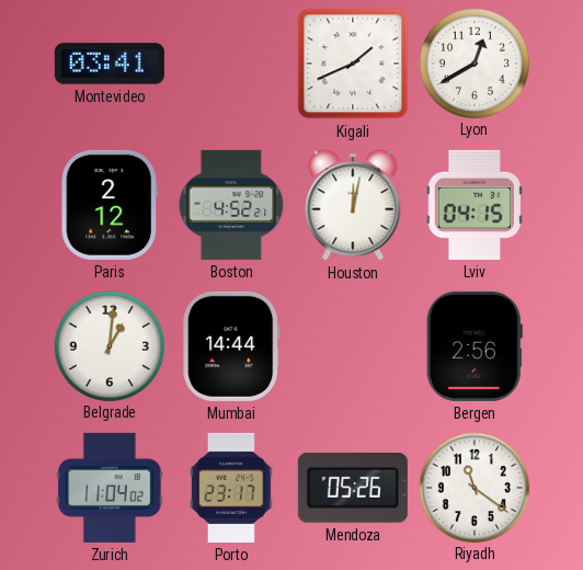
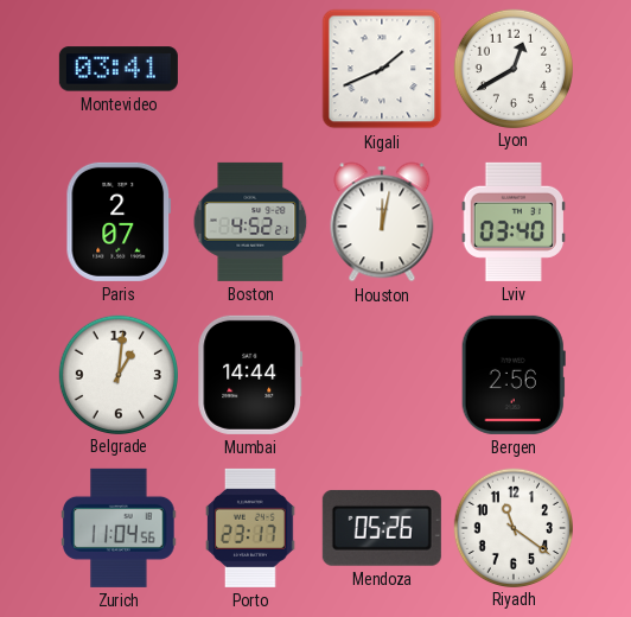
Paris: 2:12 -> 2:07
Lviv: 04:15 -> 03:40
Zurich: 11:04:02 -> 11:04:56
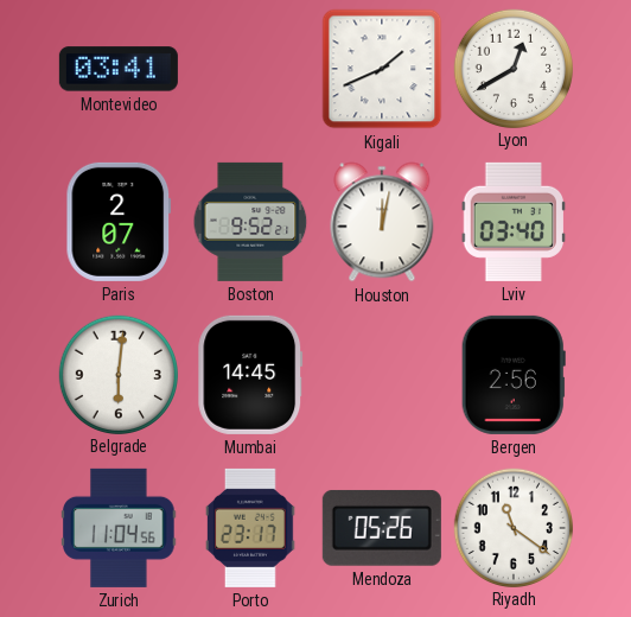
Boston: 4:52 -> 9:52
Belgrade: 1:01 -> 6:01
Mumbai: 14:44 -> 14:45
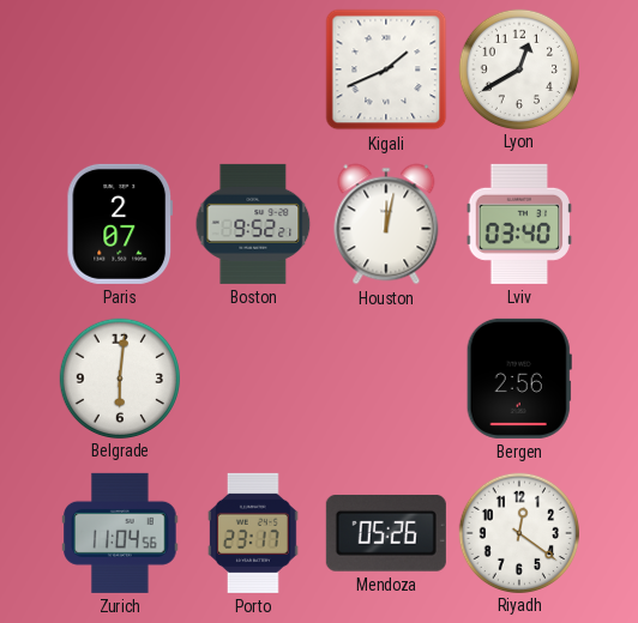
Montevideo: 03:41 -> none
Mumbai: 14:45 -> none
Riyadh: 11:21 -> 12:21
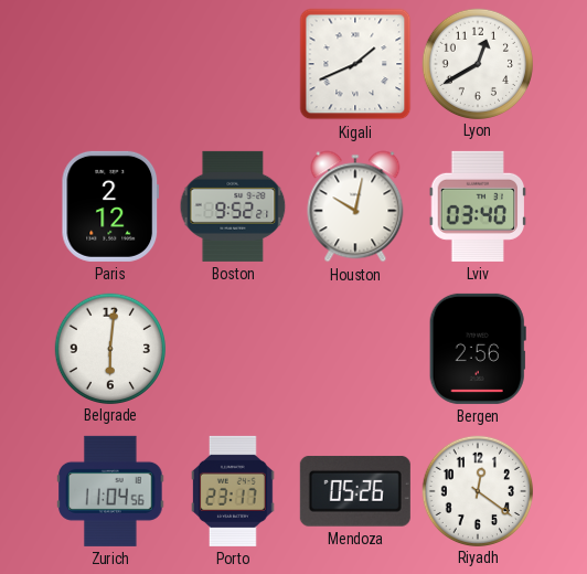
Paris: 2:07 -> 2:12
Houston: 12:02 -> 10:02
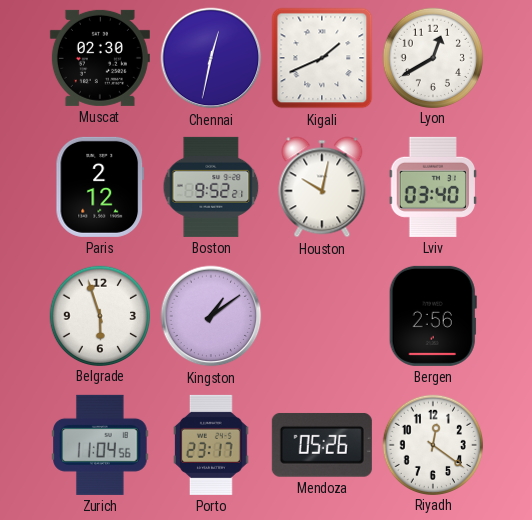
Muscat: none -> 02:30
Chennai: none -> 12:32
Belgrade: 6:01 -> 5:57
Kingston: none -> 1:09
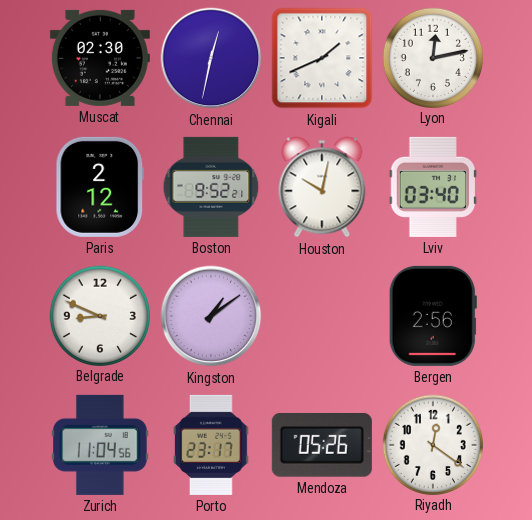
Lyon: 12:40 -> 12:13
Belgrade: 5:57 -> 8:49
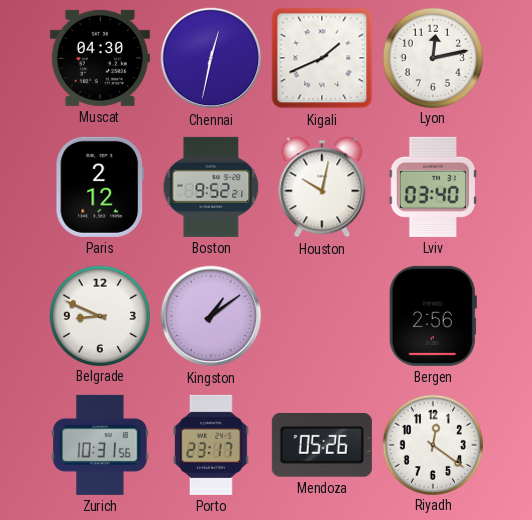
Muscat: 02:30 -> 04:30
Zurich: 11:04 -> 10:31
